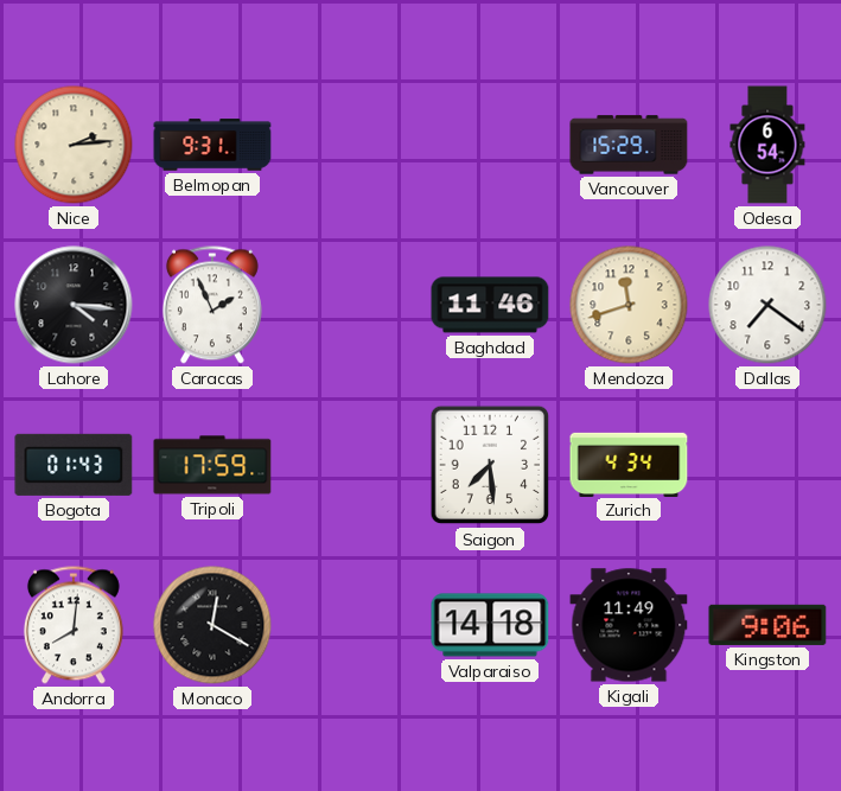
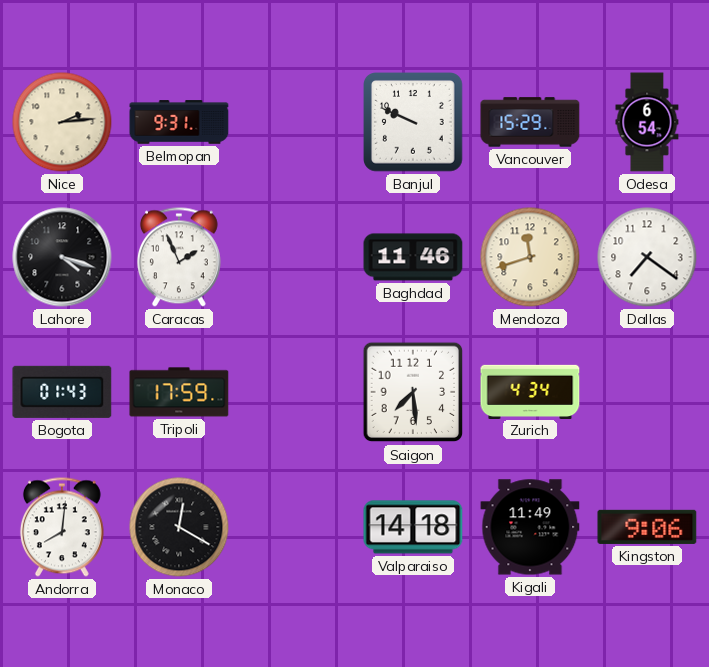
Banjul: none -> 9:49
Lahore: 4:16 -> 4:18
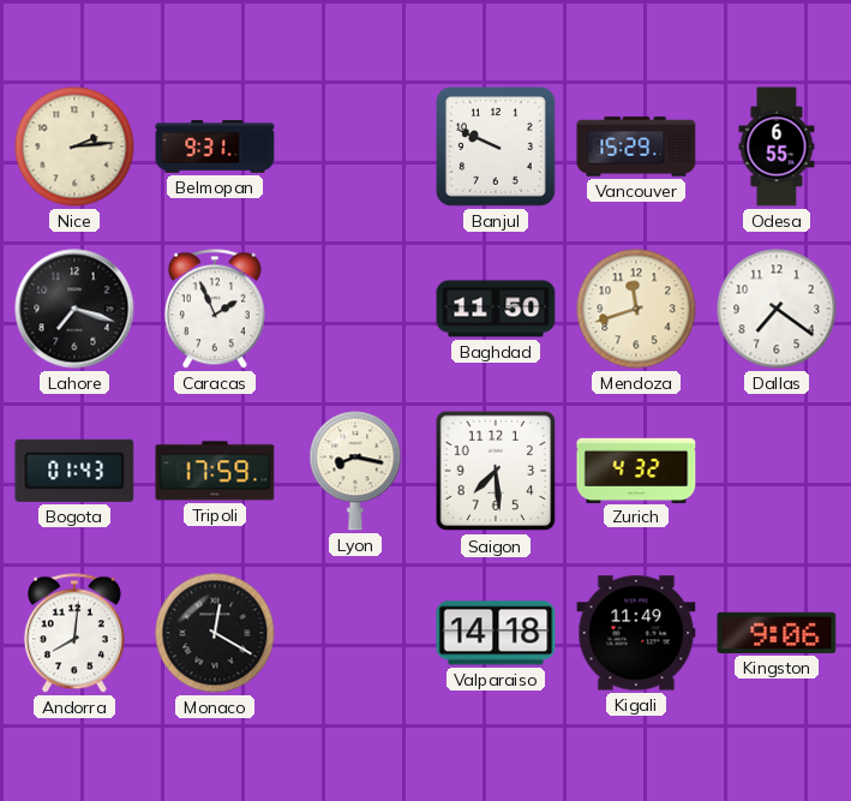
Odesa: 6:54 -> 6:55
Lahore: 4:18 -> 7:18
Baghdad: 11:46 -> 11:50
Lyon: none -> 8:17
Zurich: 4:34 -> 4:32
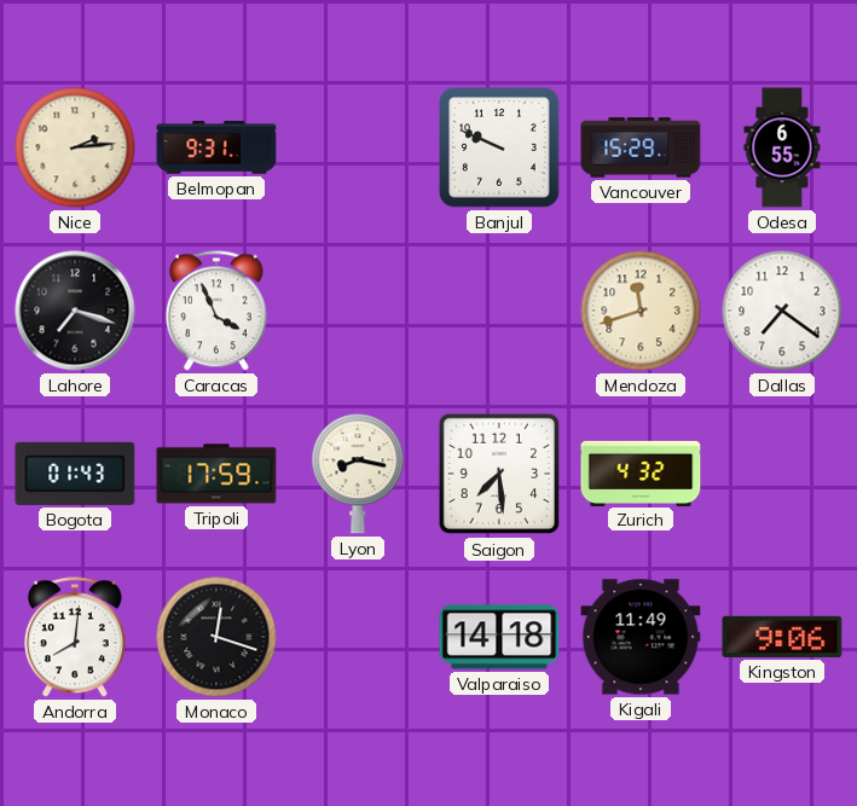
Caracas: 1:56 -> 3:56
Baghdad: 11:50 -> none
Monaco: 12:20 -> 12:18
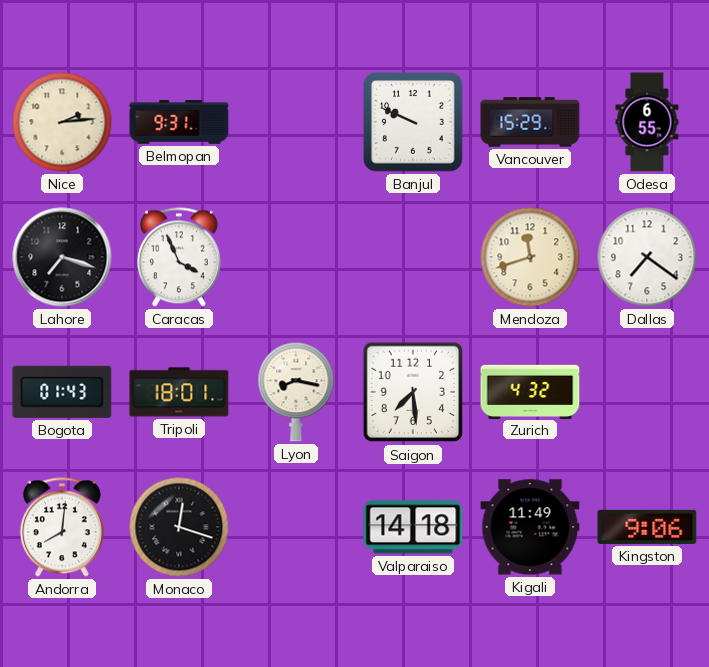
Tripoli: 17:59 -> 18:01
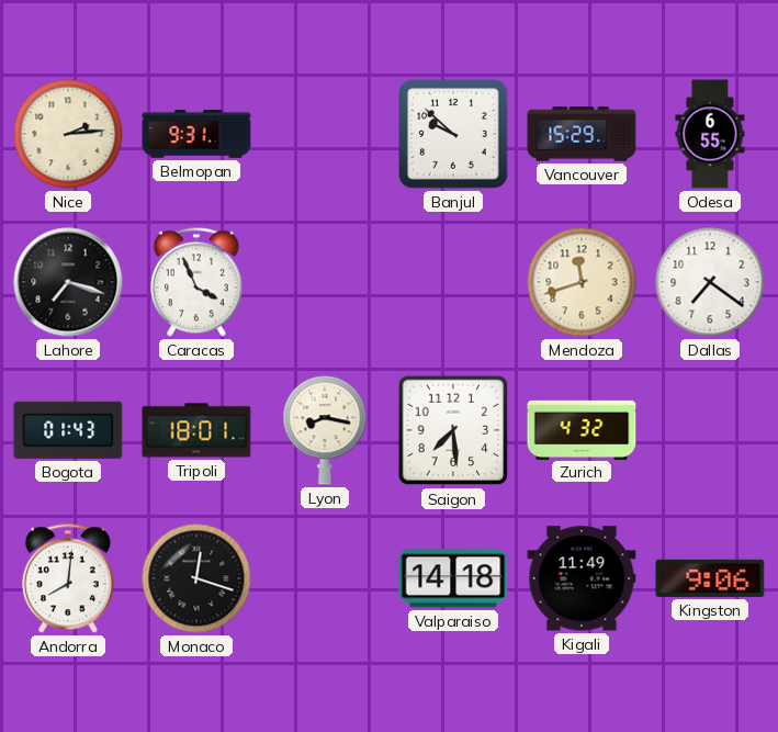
Banjul: 9:49 -> 9:52
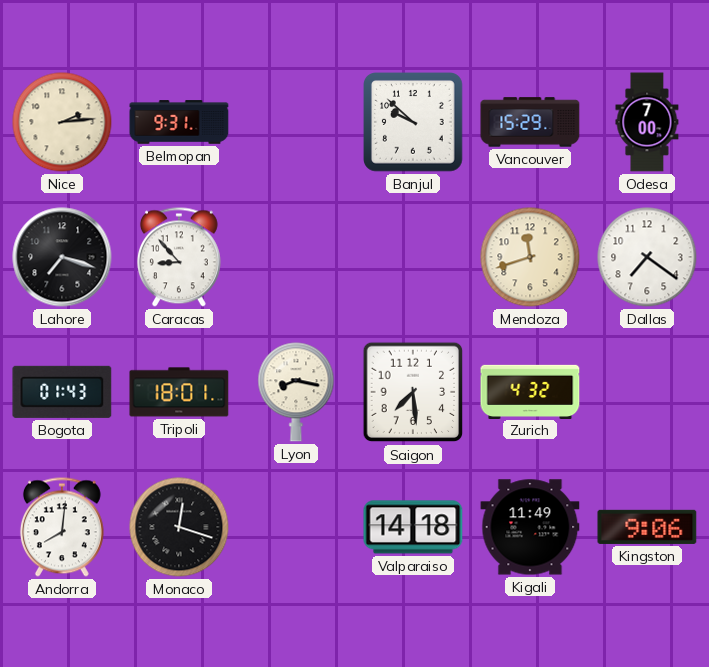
Odesa: 6:55 -> 7:00
Caracas: 3:56 -> 8:53
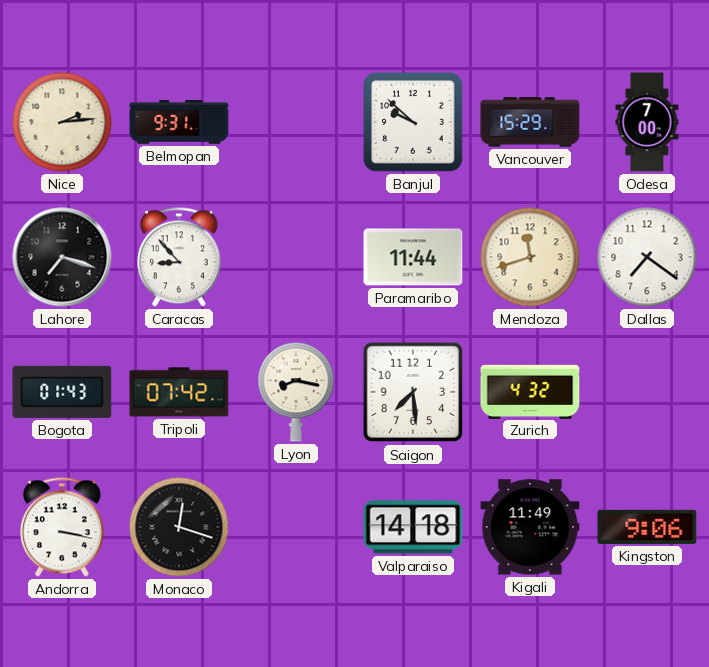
Paramaribo: none -> 11:44
Tripoli: 18:01 -> 07:42
Andorra: 8:01 -> 3:17
